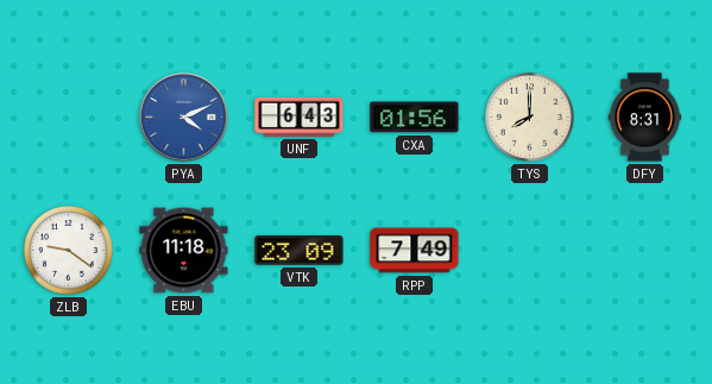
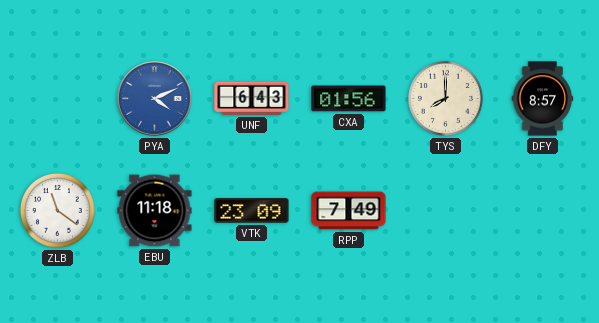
DFY: 8:31 -> 8:57
ZLB: 9:21 -> 11:21
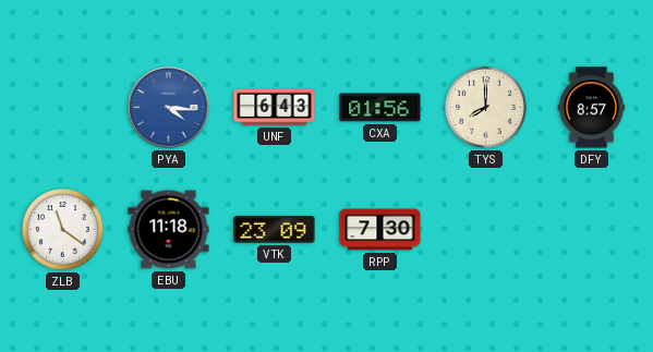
PYA: 4:11 -> 4:16
RPP: 7:49 -> 7:30
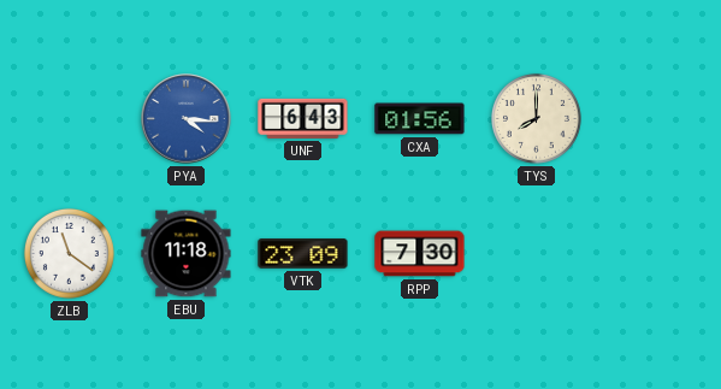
DFY: 8:57 -> none
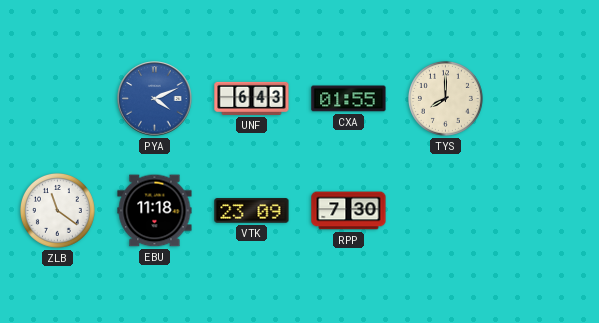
PYA: 4:16 -> 4:11
CXA: 01:56 -> 01:55
